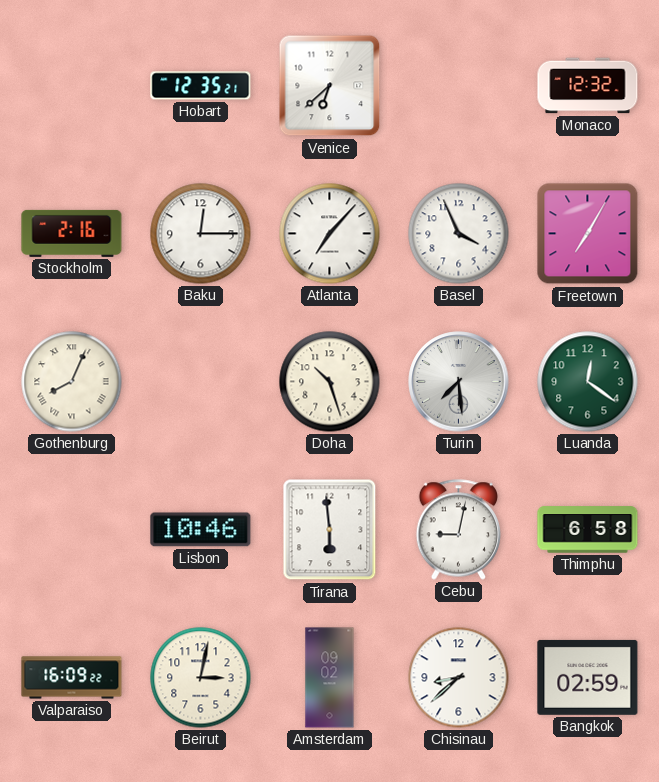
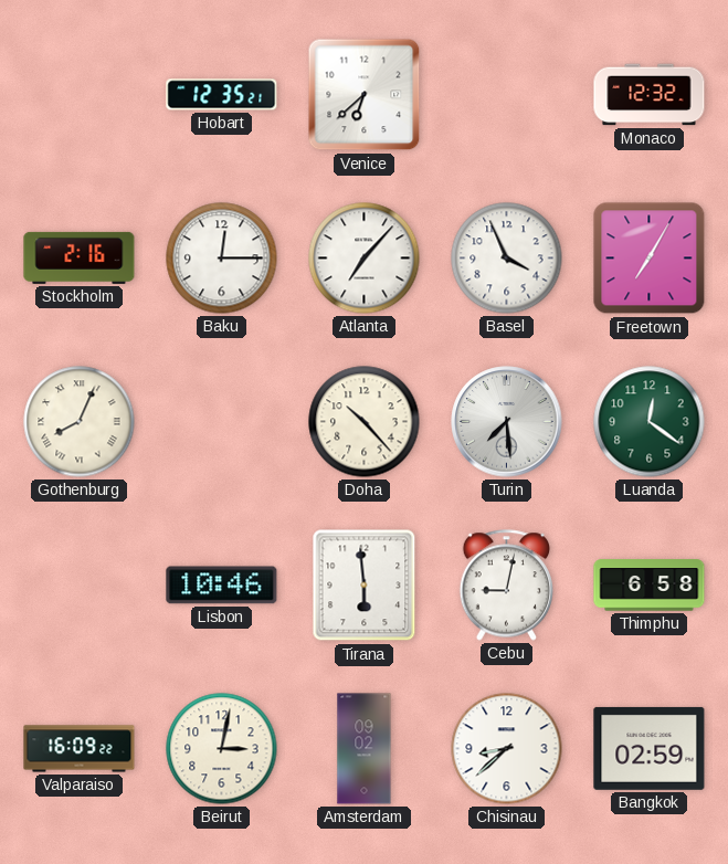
Doha: 10:27 -> 10:23
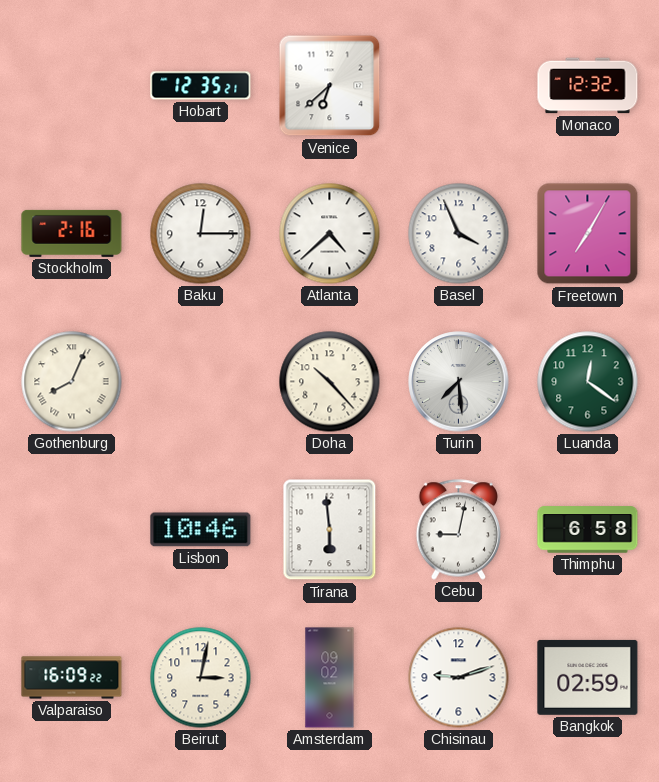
Atlanta: 7:07 -> 4:38
Chisinau: 8:38 -> 9:12
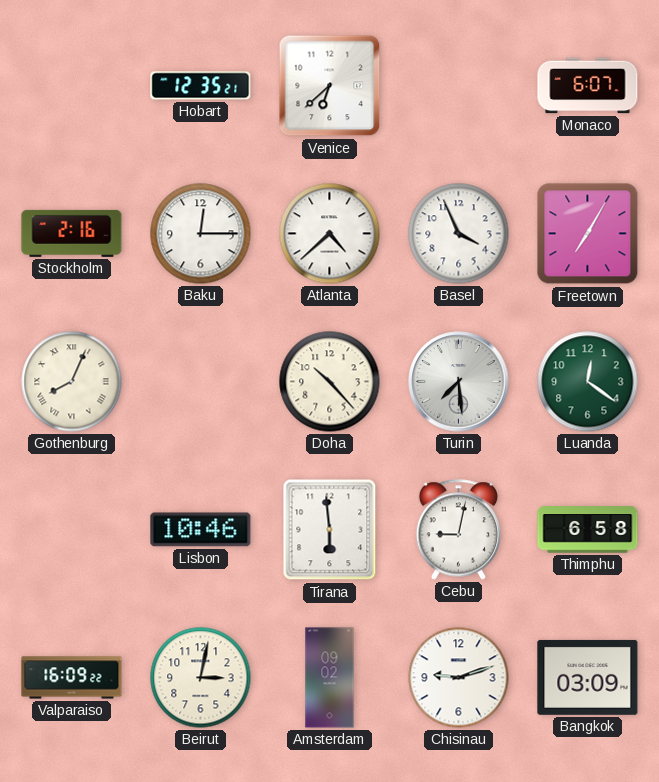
Monaco: 12:32 -> 6:07
Bangkok: 02:59 -> 03:09
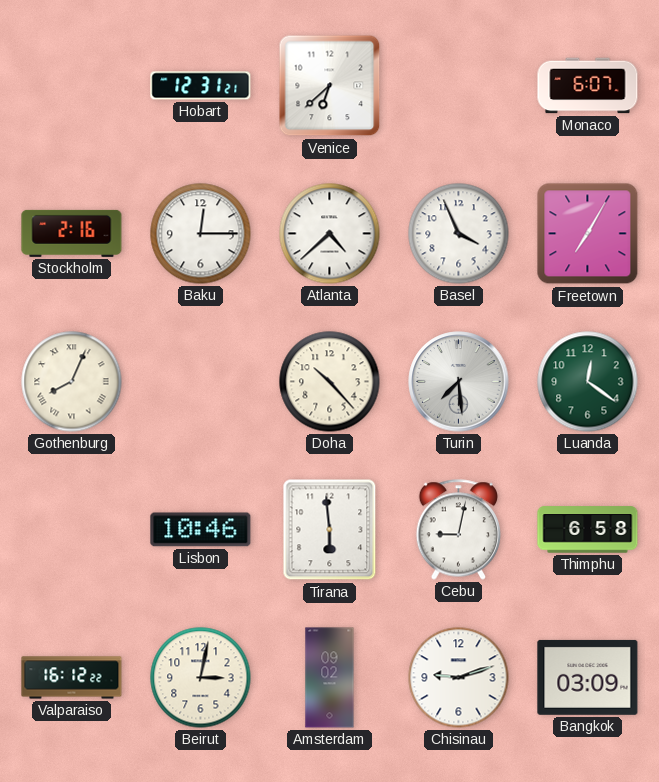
Hobart: 12:35 -> 12:31
Valparaiso: 16:09 -> 16:12
